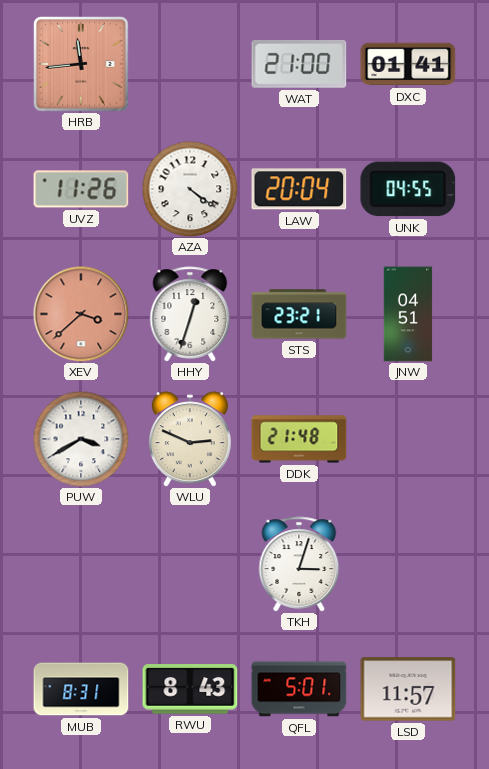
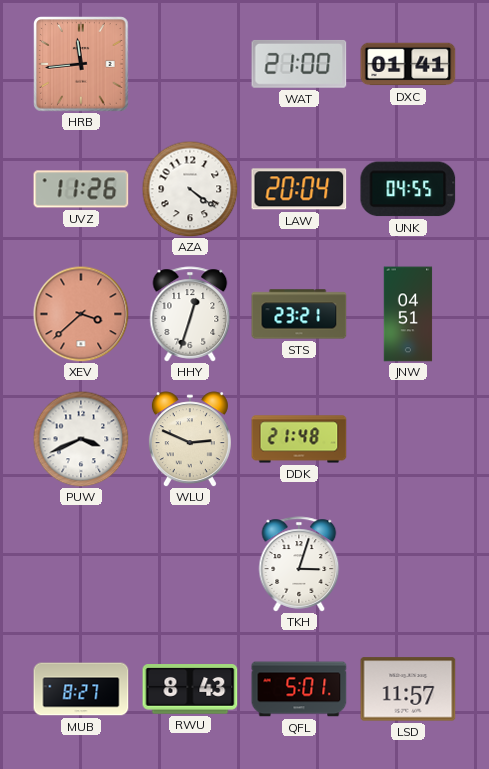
PUW: 3:40 -> 3:41
MUB: 8:31 -> 8:27
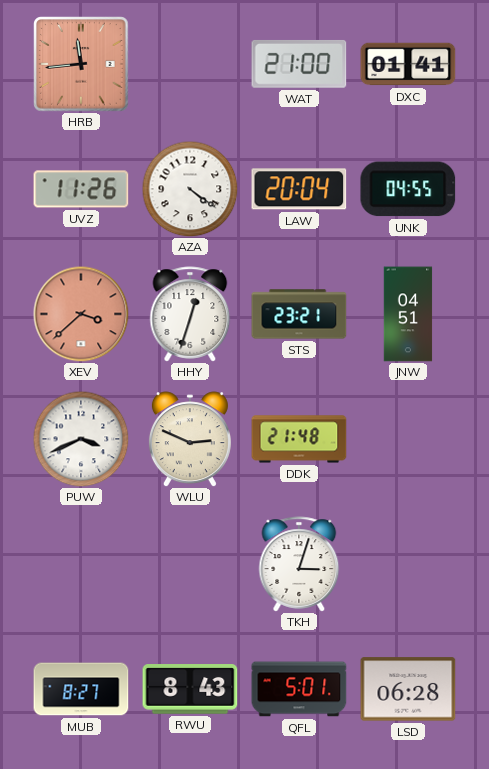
LSD: 11:57 -> 06:28
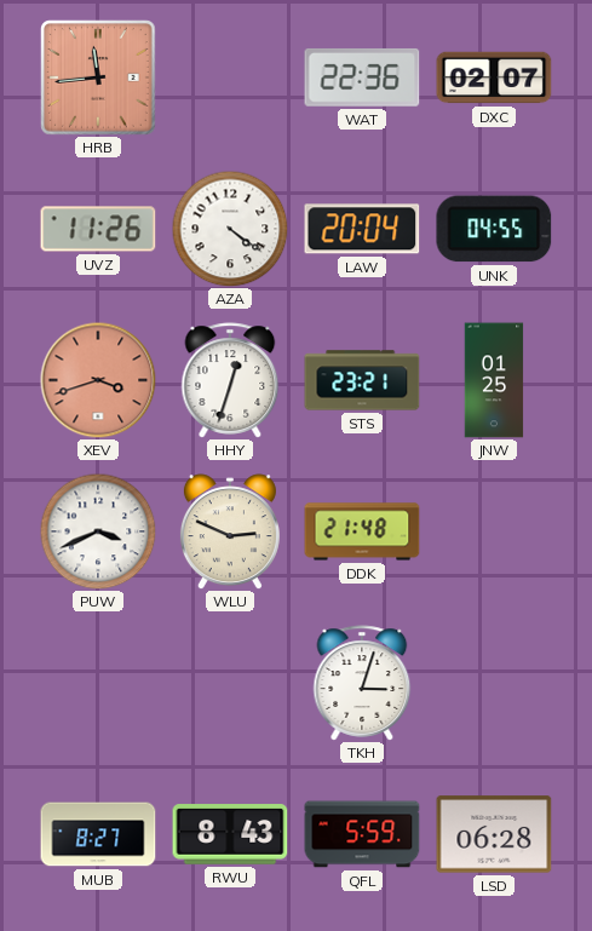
WAT: 21:00 -> 22:36
DXC: 01:41 -> 02:07
XEV: 3:38 -> 3:42
JNW: 04:51 -> 01:25
QFL: 5:01 -> 5:59
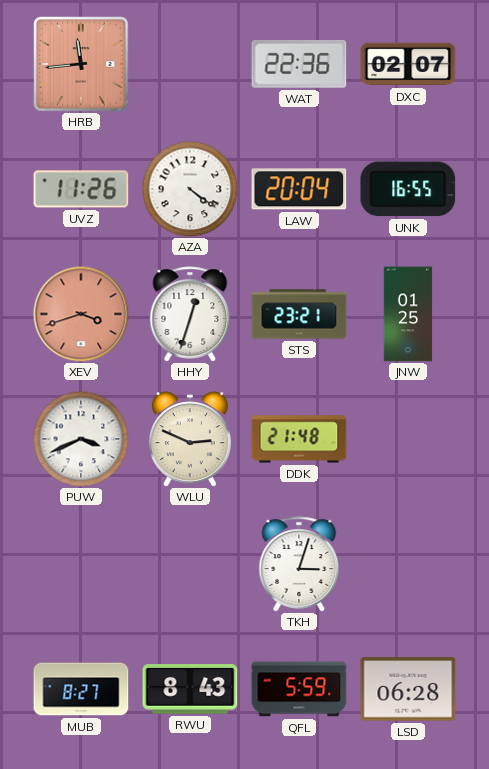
UNK: 04:55 -> 16:55
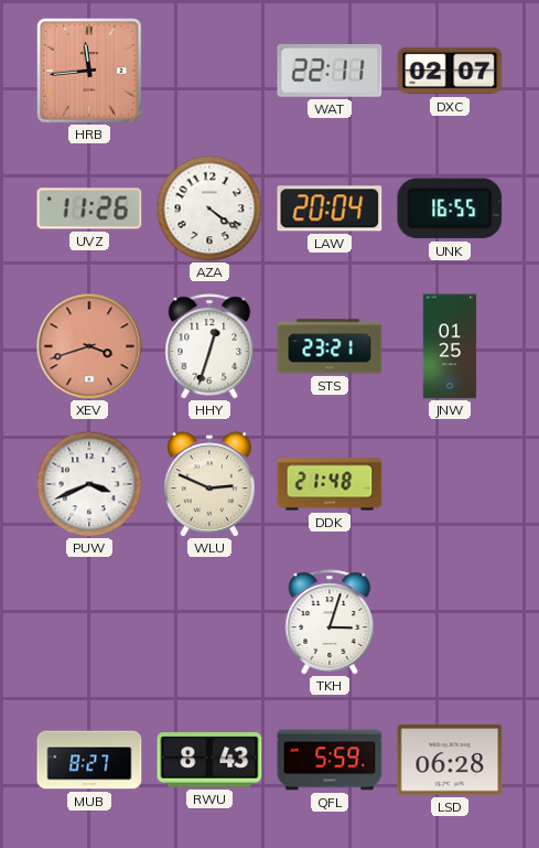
WAT: 22:36 -> 22:11
